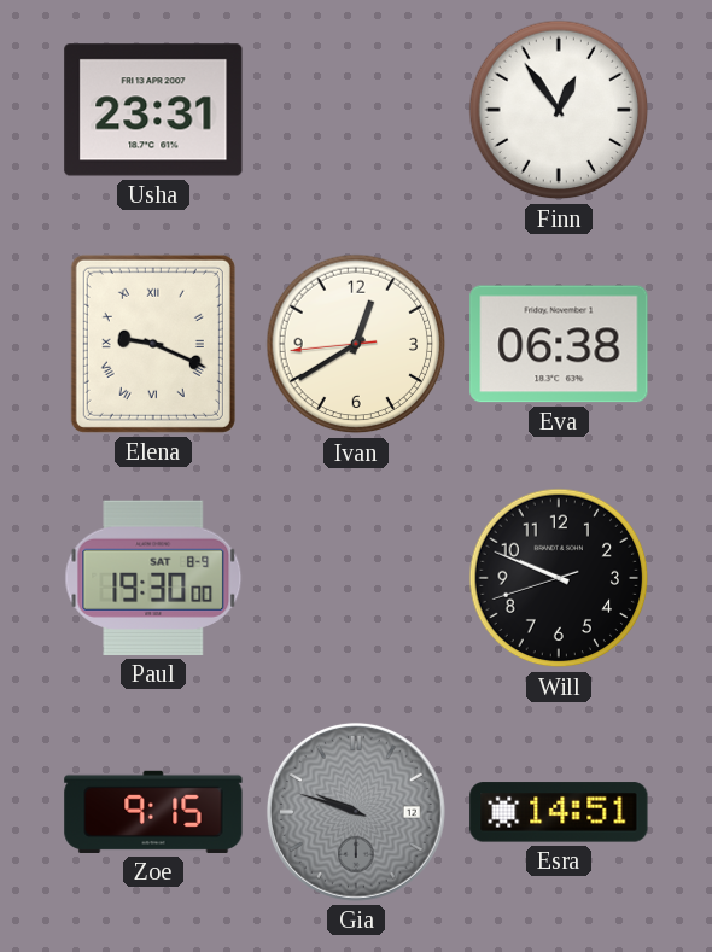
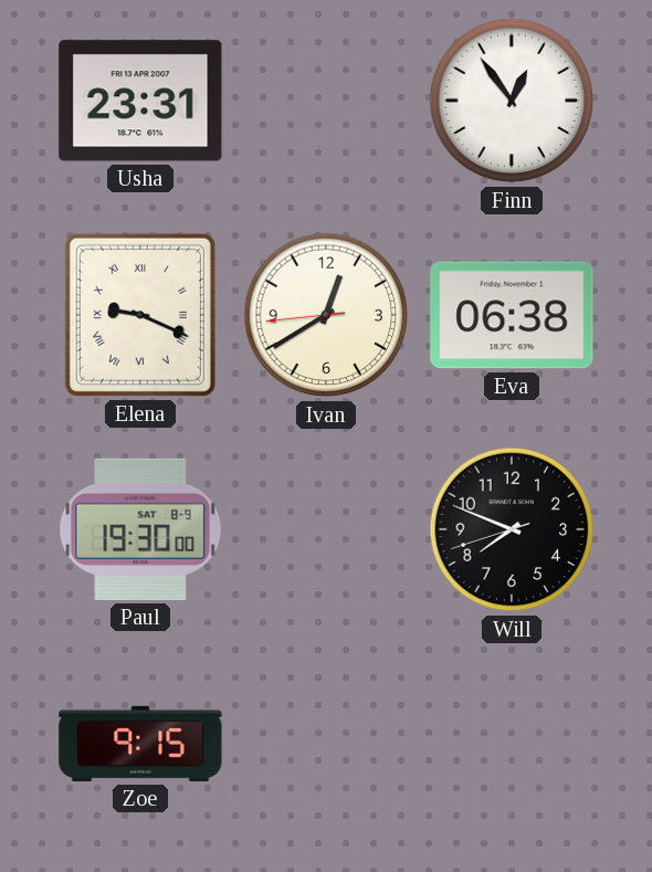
Will: 9:48 -> 7:48
Gia: 9:48 -> none
Esra: 14:51 -> none
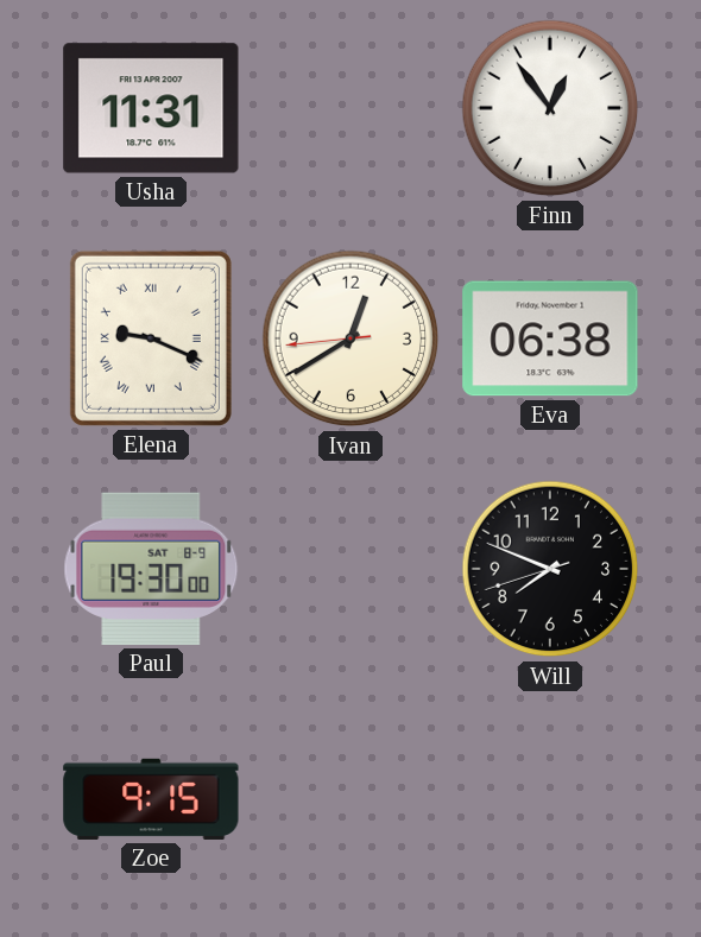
Usha: 23:31 -> 11:31
